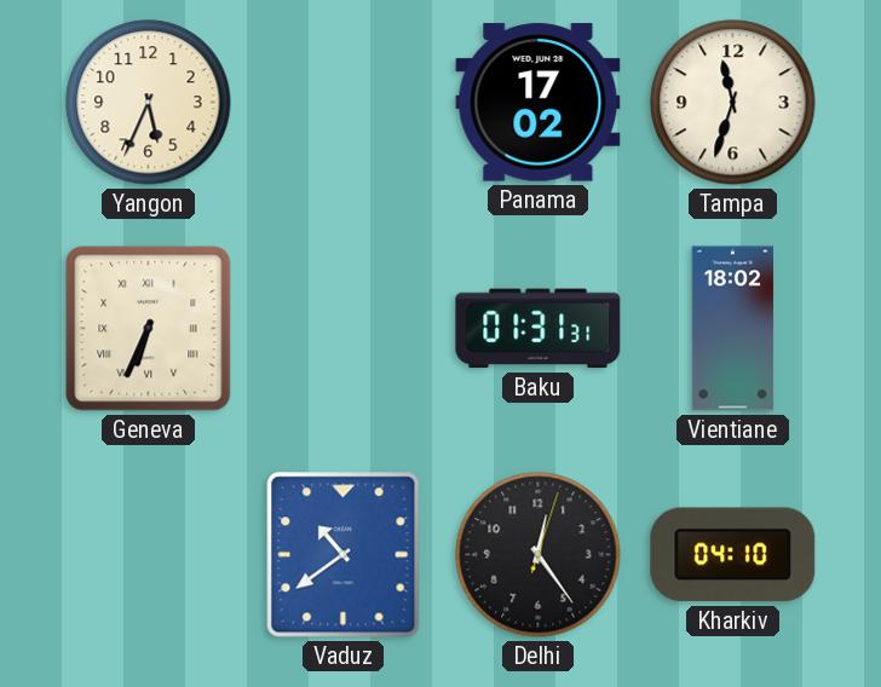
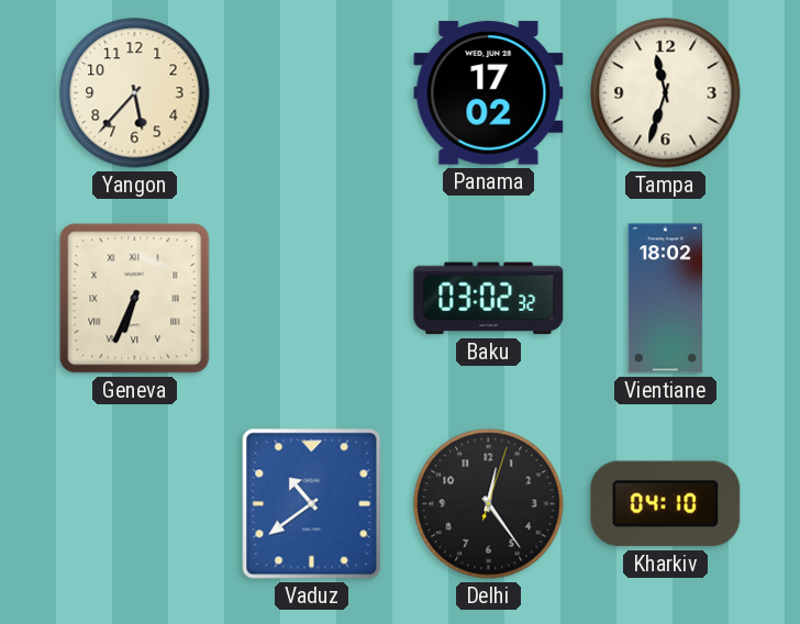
Yangon: 5:34 -> 5:37
Baku: 01:31 -> 03:02
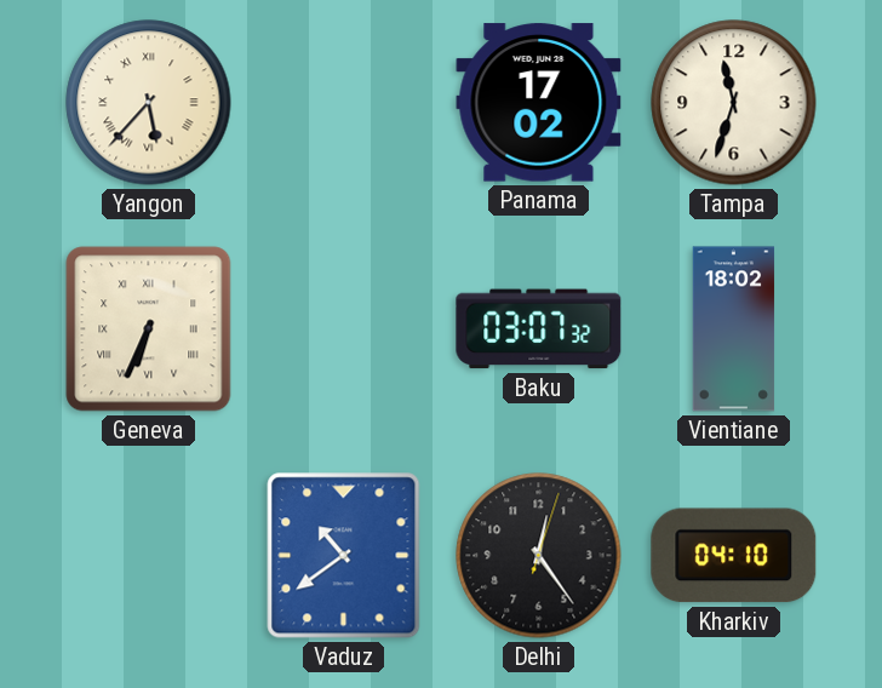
Yangon numerals: Arabic -> Roman
Baku: 03:02 -> 03:07
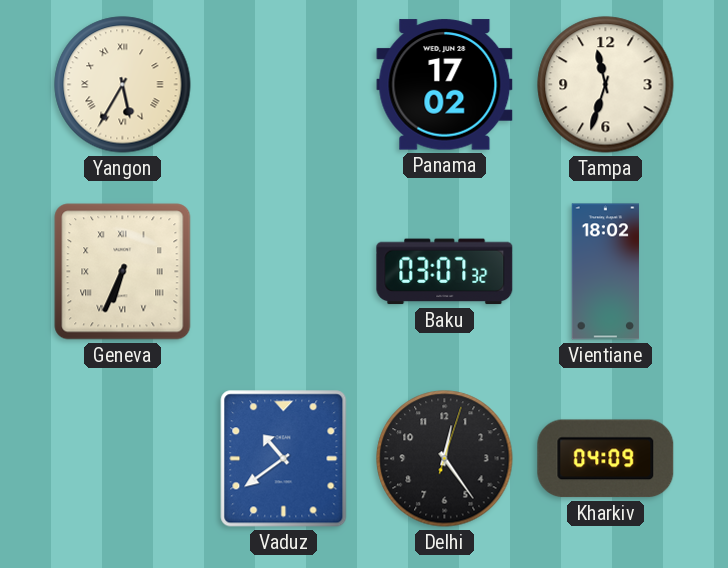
Yangon: 5:37 -> 5:35
Kharkiv: 04:10 -> 04:09
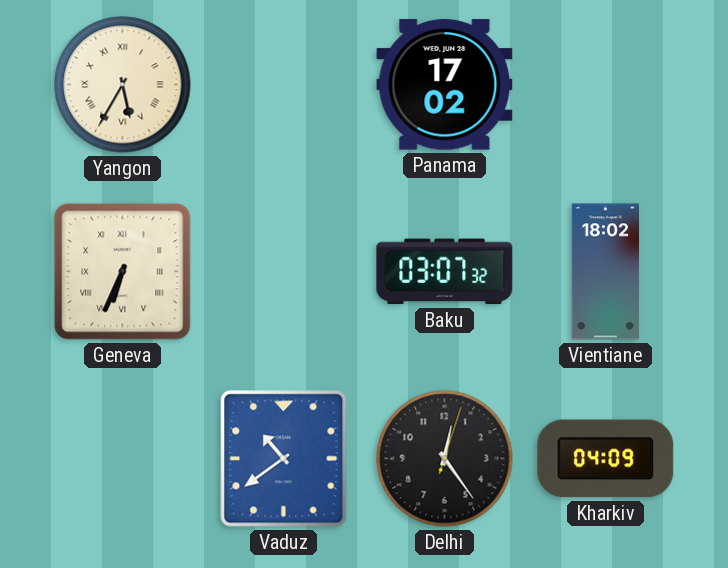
Tampa: 11:33 -> none
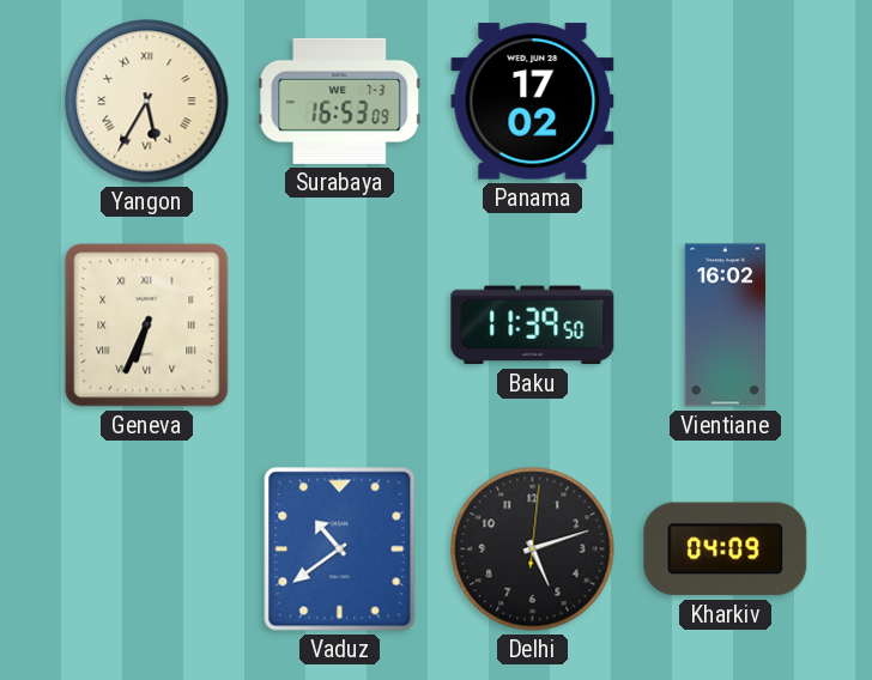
Surabaya: none -> 16:53
Baku: 03:07 -> 11:39
Vientiane: 18:02 -> 16:02
Delhi: 12:24 -> 5:12
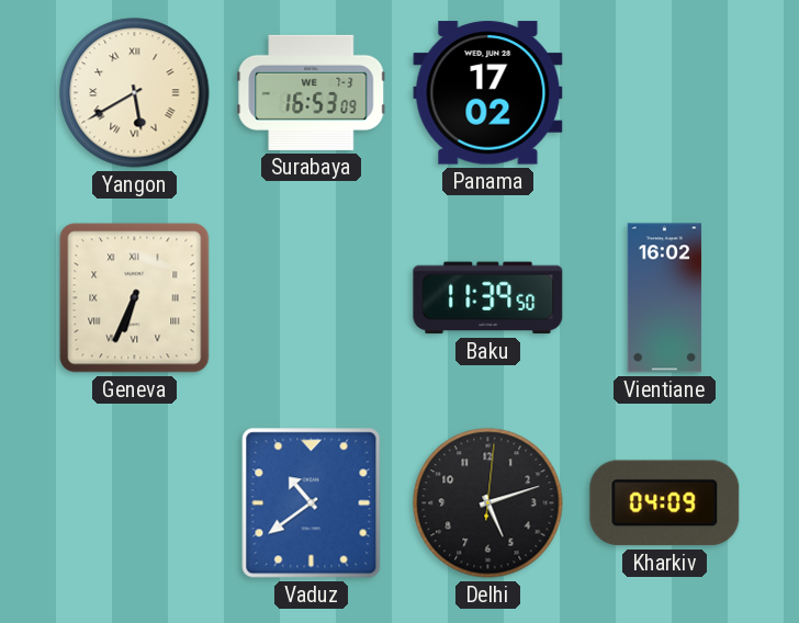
Yangon: 5:35 -> 5:40
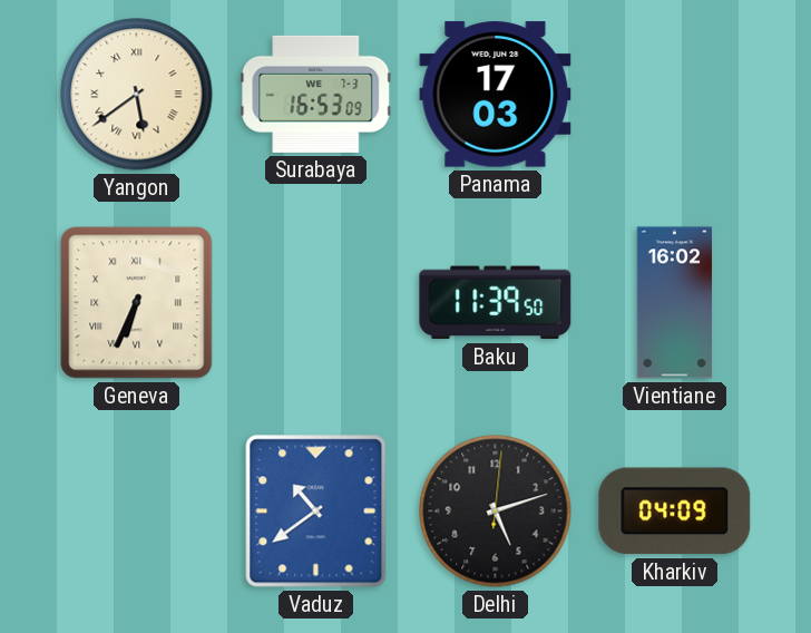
Yangon: 5:40 -> 5:39
Panama: 17:02 -> 17:03
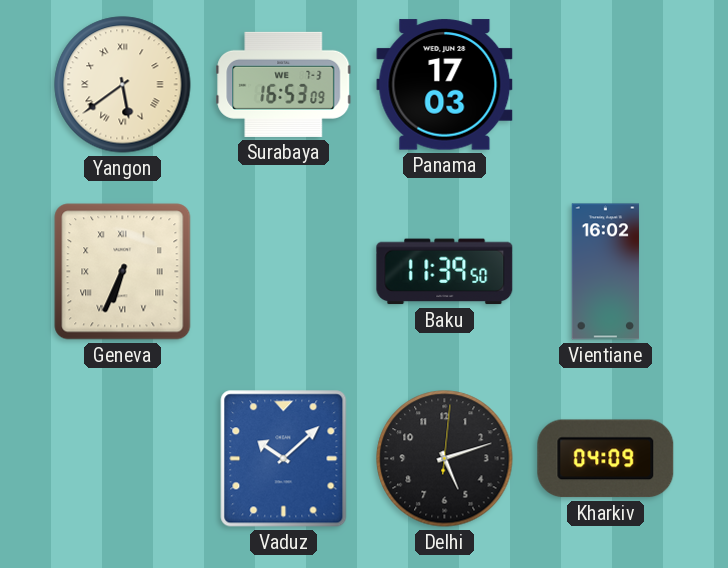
Vaduz: 10:39 -> 10:08
